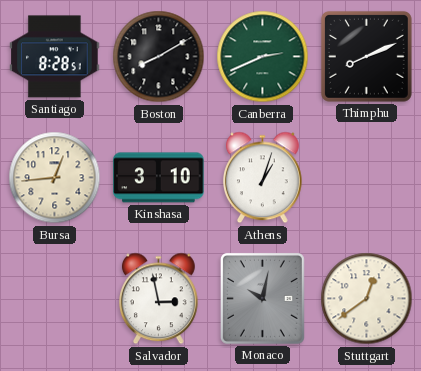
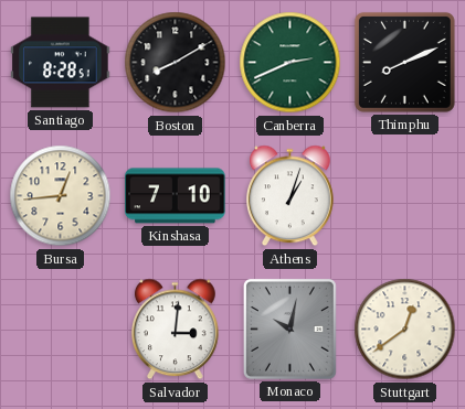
Kinshasa: 3:10 -> 7:10
Salvador: 2:58 -> 3:01
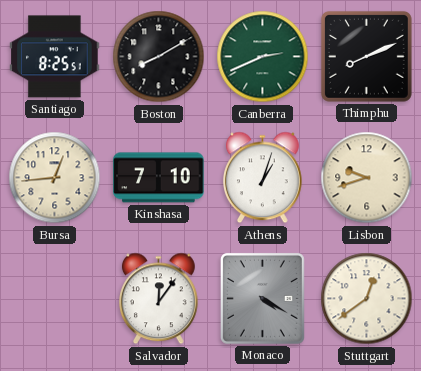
Santiago: 8:28 -> 8:25
Lisbon: none -> 9:42
Salvador: 3:01 -> 12:06
Monaco: 10:02 -> 4:20
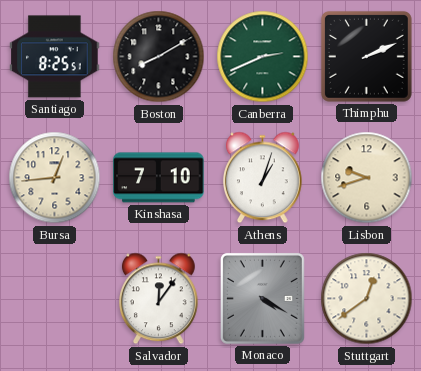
Thimphu: 8:11 -> 2:11
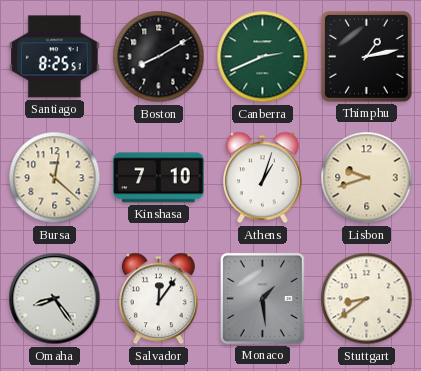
Thimphu: 2:11 -> 1:13
Bursa: 12:44 -> 12:22
Omaha: none -> 8:24
Monaco: 4:20 -> 1:29
Stuttgart: 12:39 -> 8:39
